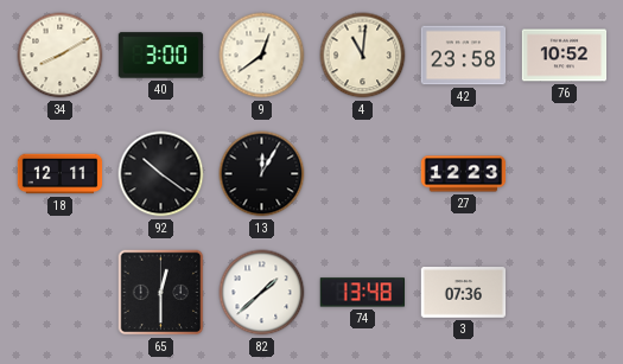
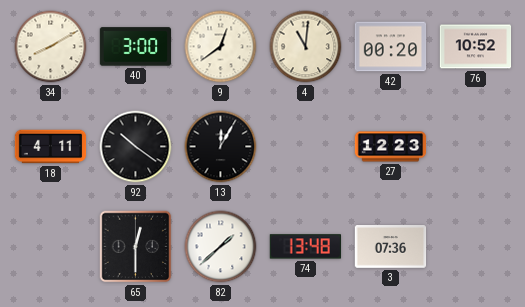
42: 23:58 -> 00:20
18: 12:11 -> 4:11
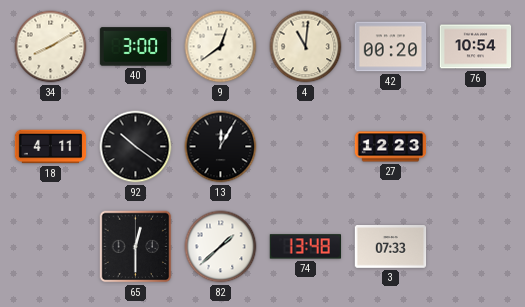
76: 10:52 -> 10:54
3: 07:36 -> 07:33
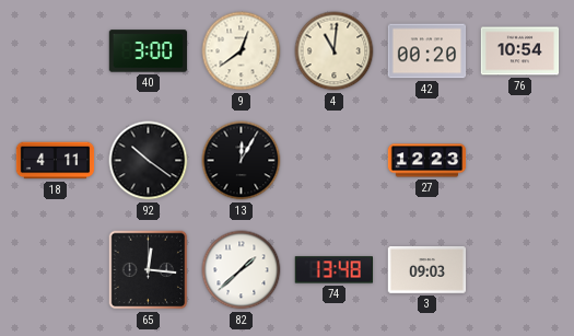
34: 8:10 -> none
65: 12:30 -> 12:16
3: 07:33 -> 09:03
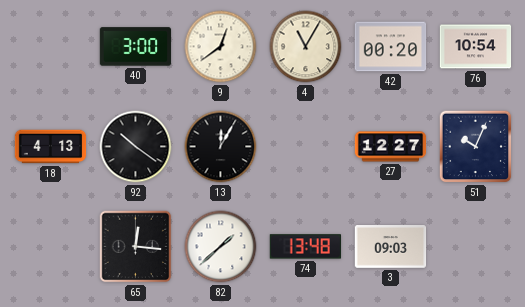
4: 11:01 -> 11:05
18: 4:11 -> 4:13
27: 12:23 -> 12:27
51: none -> 10:04
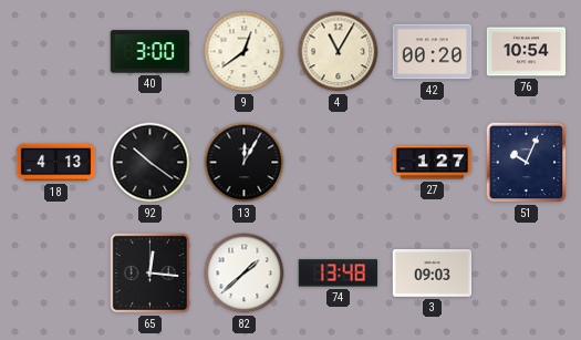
27: 12:27 -> 1:27
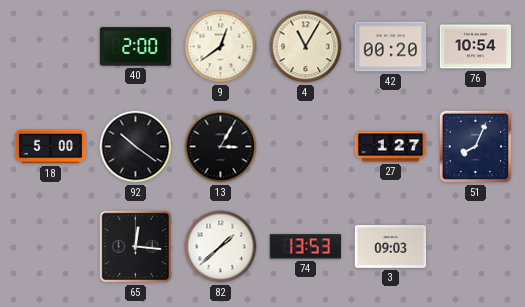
40: 3:00 -> 2:00
18: 4:13 -> 5:00
13: 12:05 -> 3:05
51: 10:04 -> 8:04
74: 13:48 -> 13:53
